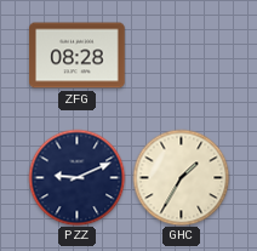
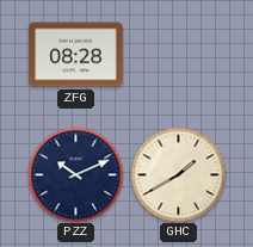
PZZ: 9:11 -> 10:11
GHC: 1:35 -> 1:40
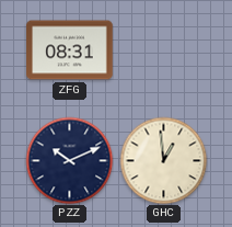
ZFG: 08:28 -> 08:31
GHC: 1:40 -> 12:59
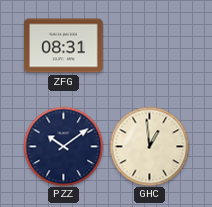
PZZ: 10:11 -> 10:09
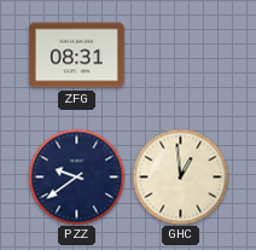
PZZ: 10:09 -> 9:39
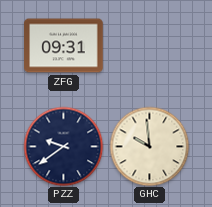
ZFG: 08:31 -> 09:31
GHC: 12:59 -> 9:59
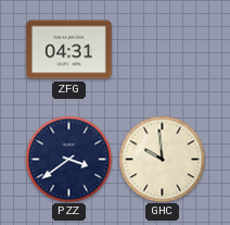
ZFG: 09:31 -> 04:31
PZZ: 9:39 -> 3:39
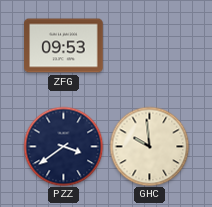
ZFG: 04:31 -> 09:53
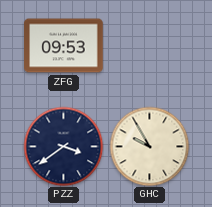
GHC: 9:59 -> 9:55
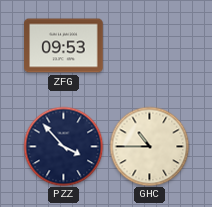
PZZ: 3:39 -> 3:53
GHC: 9:55 -> 10:45
